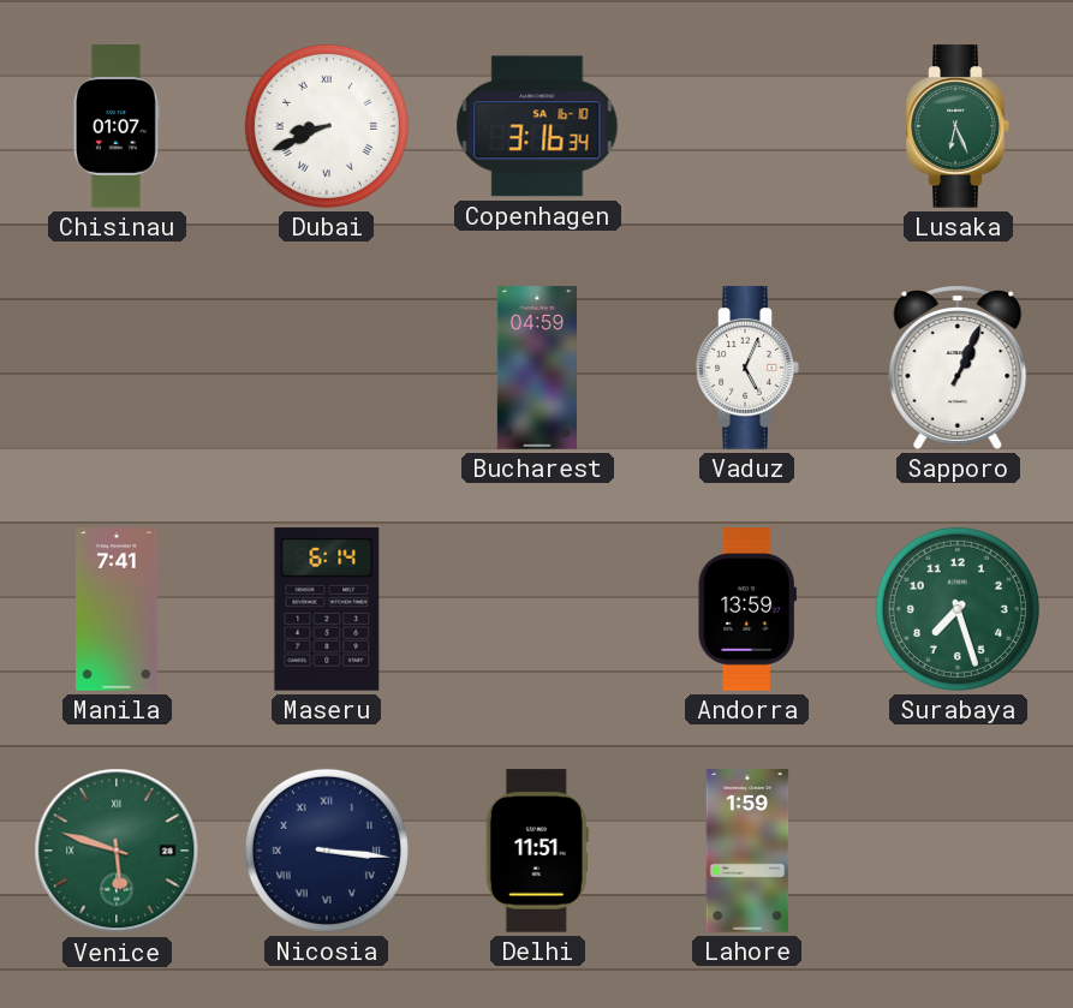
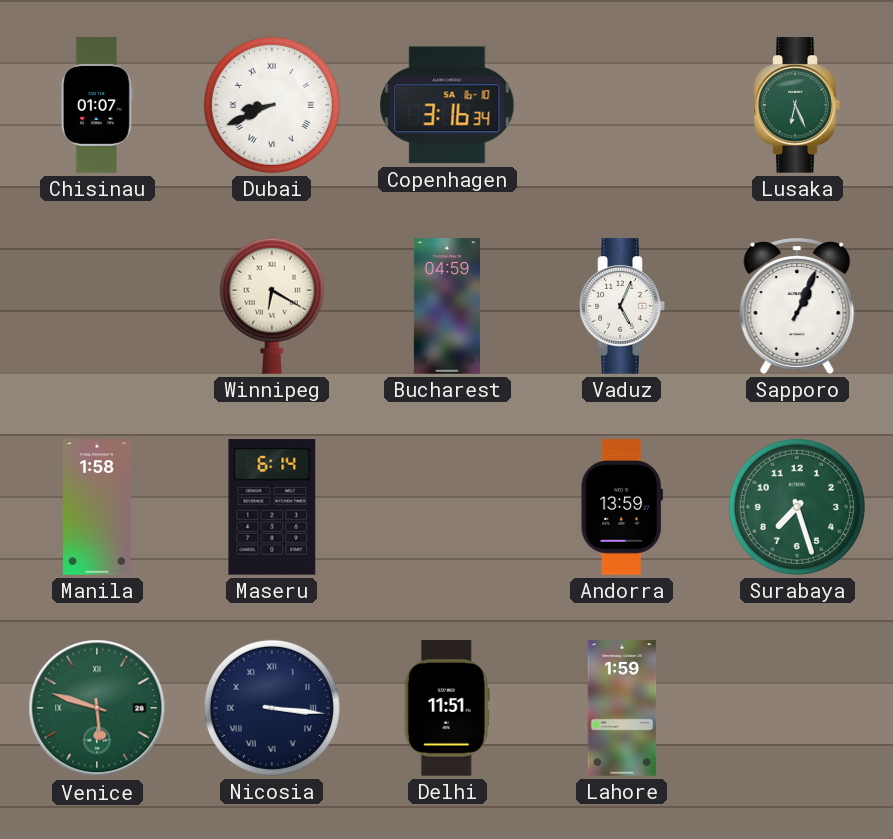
Winnipeg: none -> 6:20
Manila: 7:41 -> 1:58
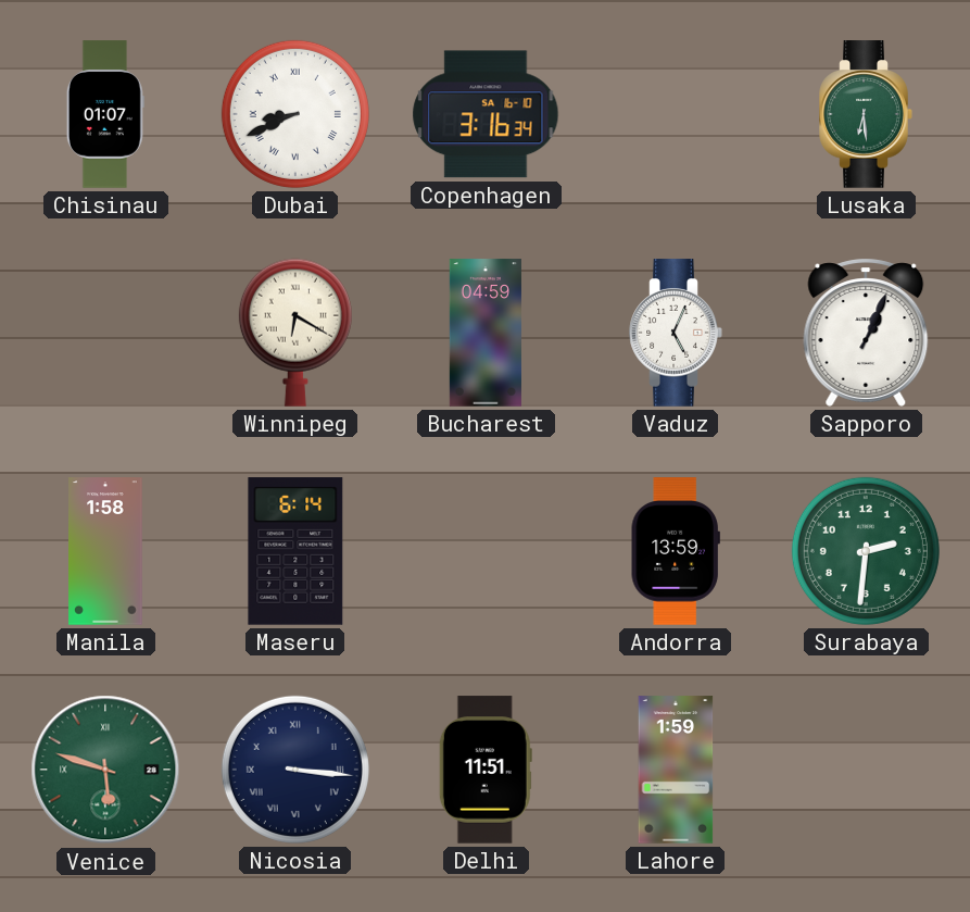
Lusaka: 6:26 -> 6:29
Surabaya: 7:27 -> 2:31
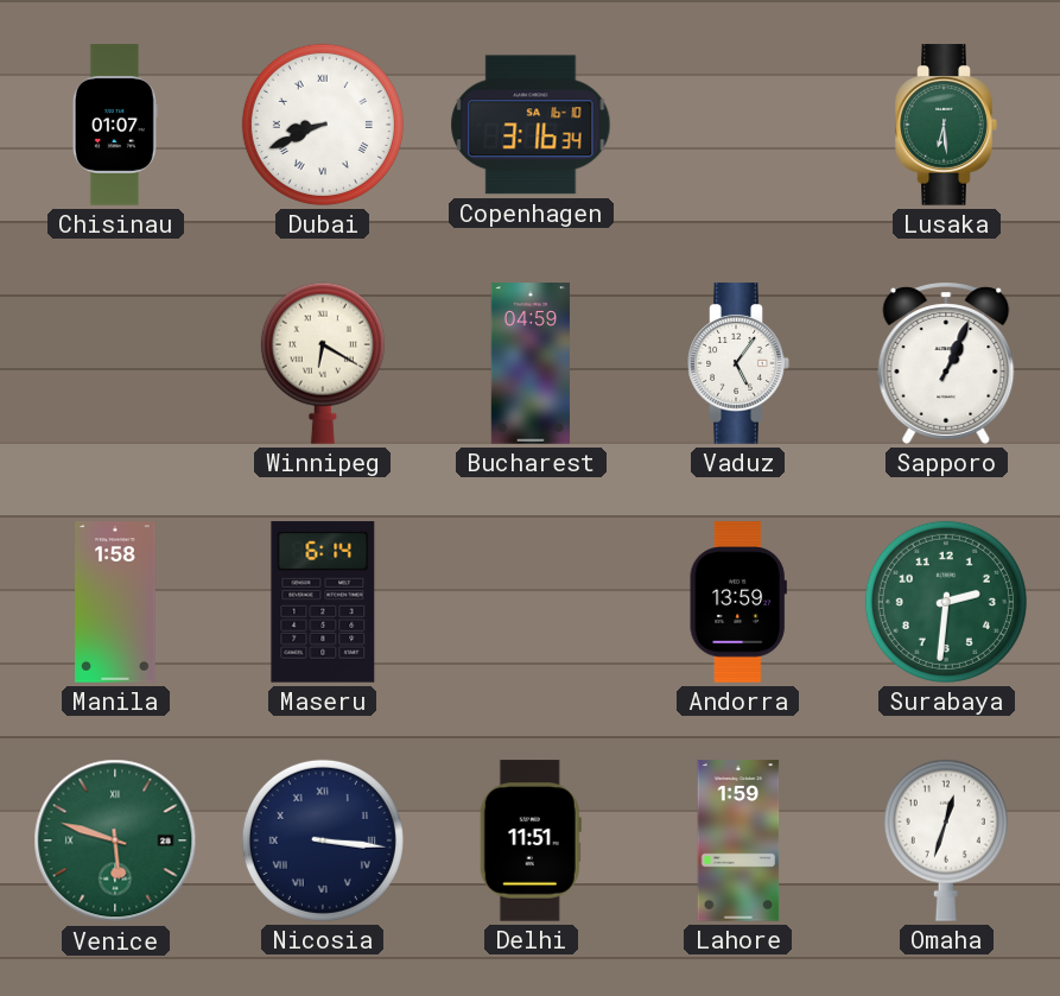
Vaduz: 5:04 -> 5:06
Omaha: none -> 12:33
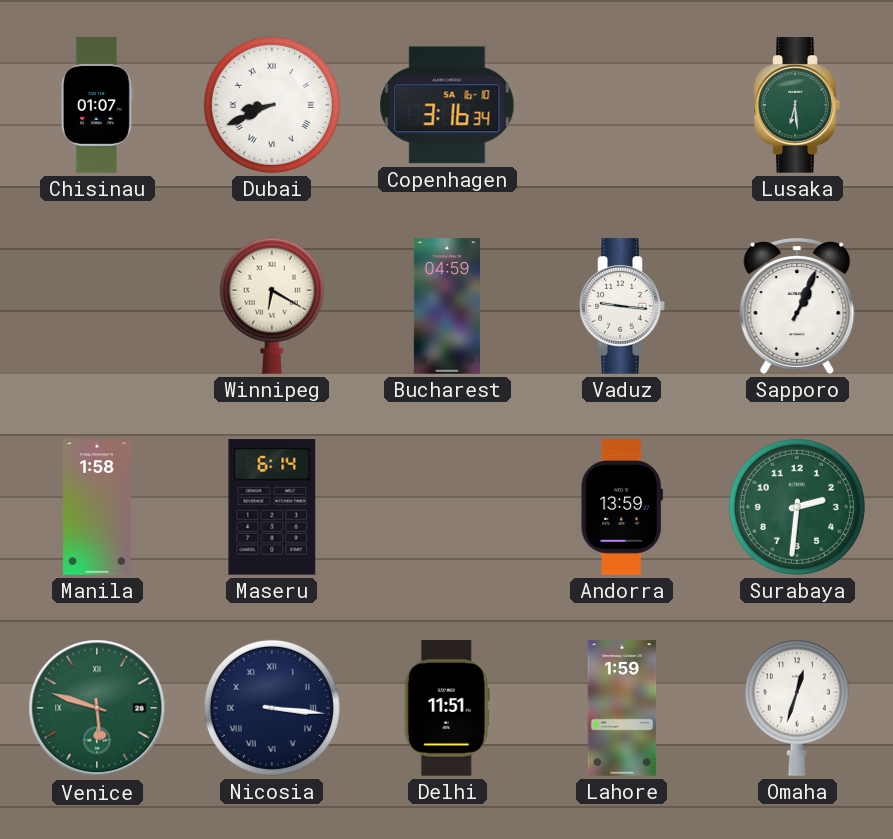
Vaduz: 5:06 -> 9:16
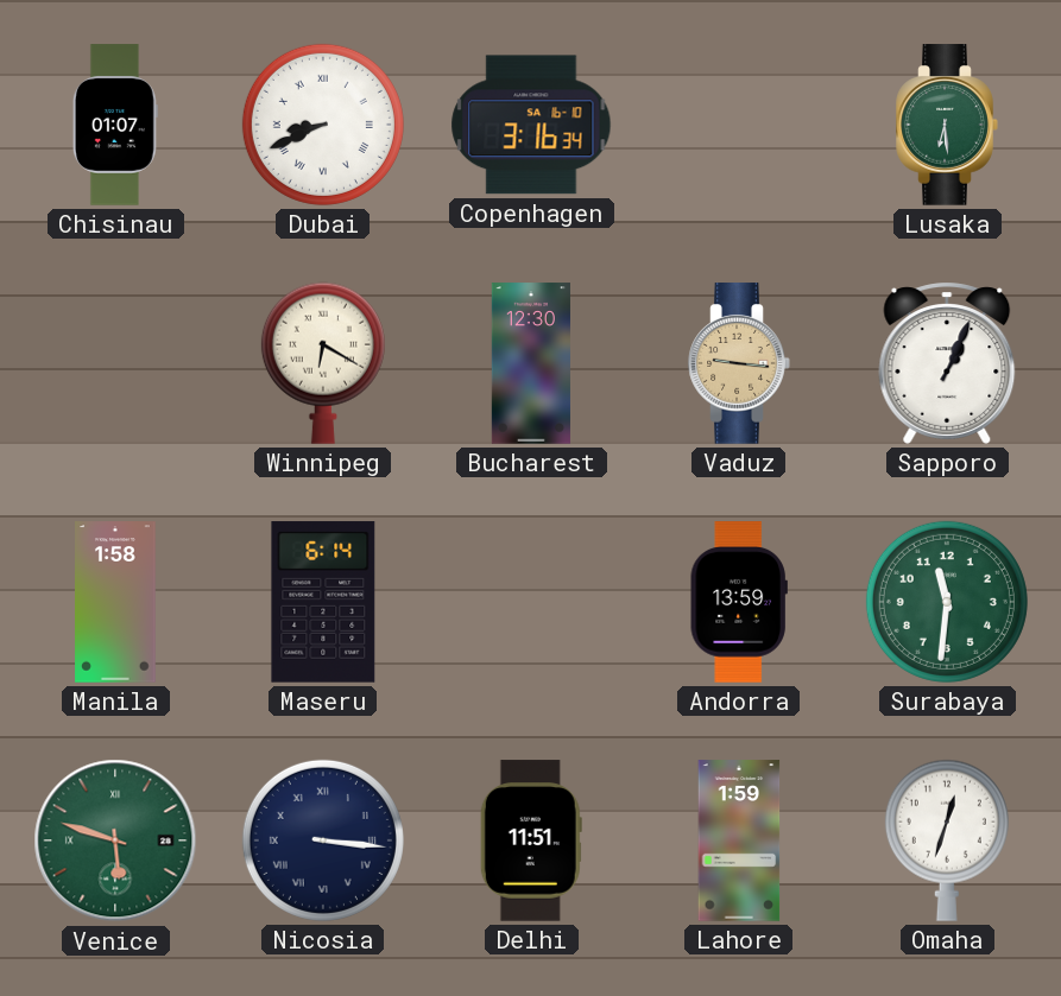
Bucharest: 04:59 -> 12:30
Vaduz dial: white -> champagne
Surabaya: 2:31 -> 11:31
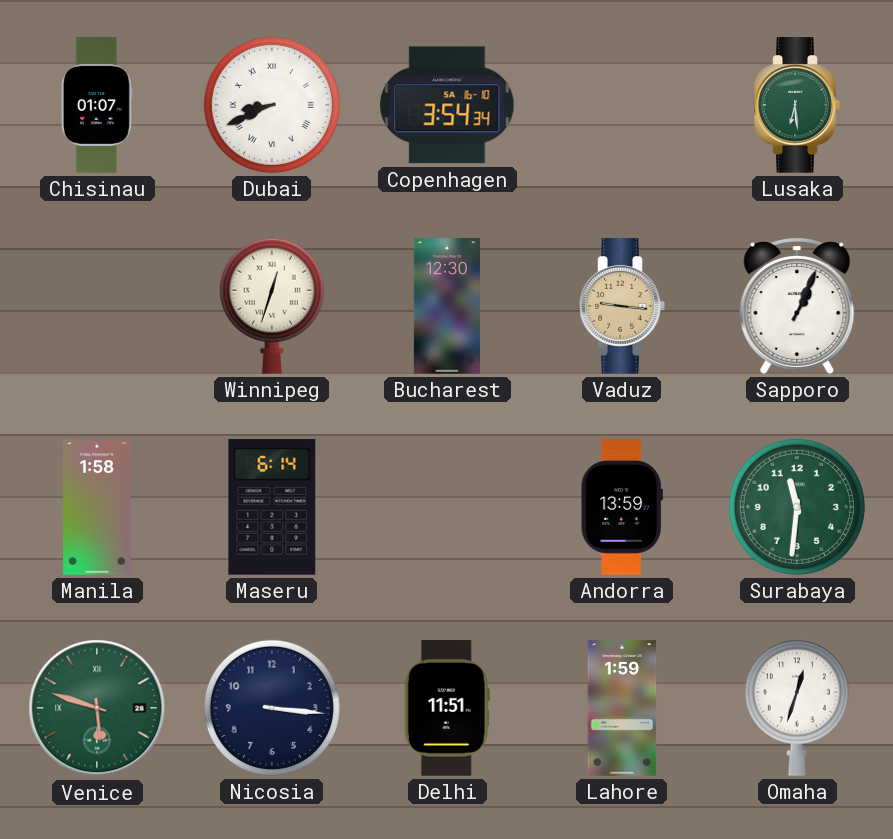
Copenhagen: 3:16 -> 3:54
Winnipeg: 6:20 -> 12:33
Nicosia numerals: Roman -> Arabic
